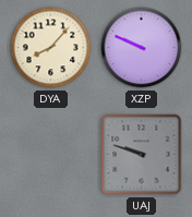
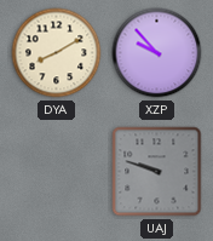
DYA: 8:07 -> 8:10
XZP: 9:49 -> 9:53
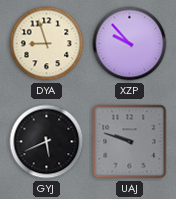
DYA: 8:10 -> 8:57
GYJ: none -> 5:41
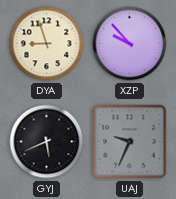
UAJ: 9:48 -> 9:34
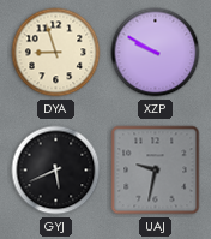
XZP: 9:53 -> 9:50
UAJ: 9:34 -> 9:32
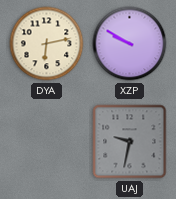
DYA: 8:57 -> 6:13
GYJ: 5:41 -> none
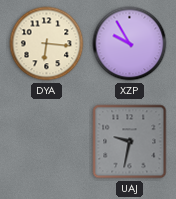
DYA: 6:13 -> 6:16
XZP: 9:50 -> 9:55
